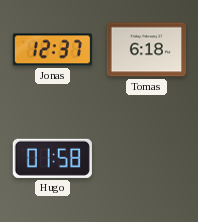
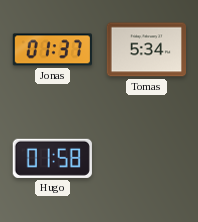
Jonas: 12:37 -> 01:37
Tomas: 6:18 -> 5:34
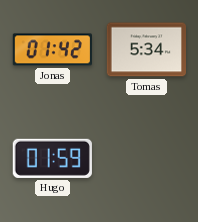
Jonas: 01:37 -> 01:42
Hugo: 01:58 -> 01:59
